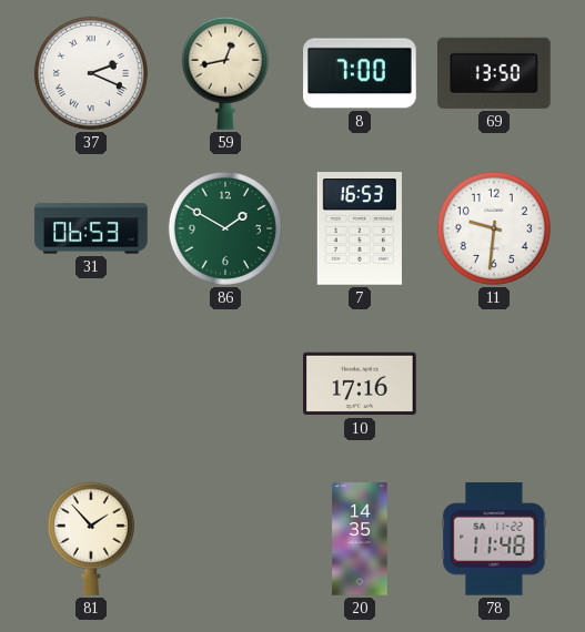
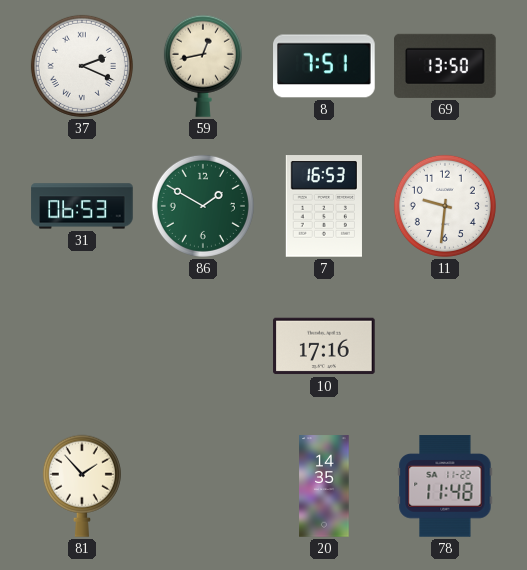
8: 7:00 -> 7:51
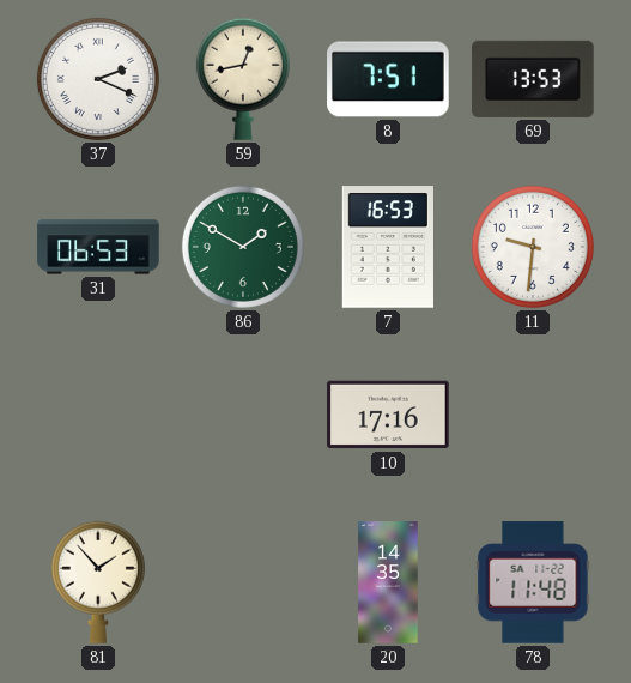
69: 13:50 -> 13:53
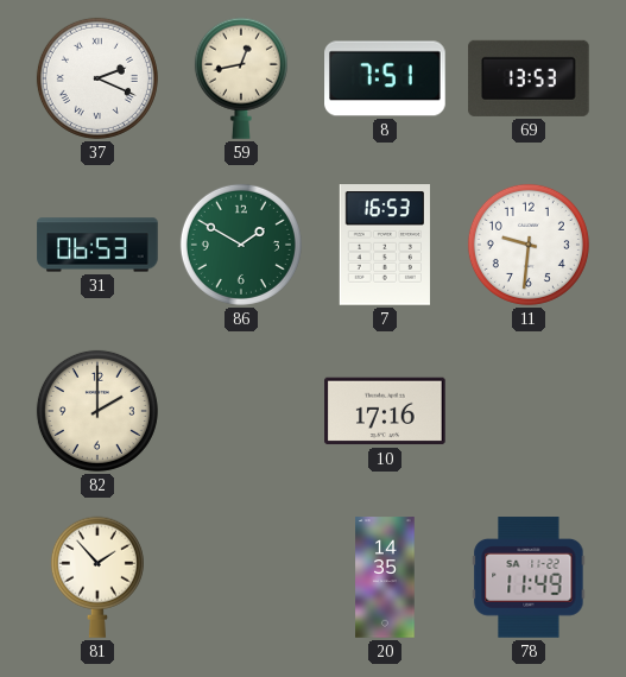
82: none -> 2:00
78: 11:48 -> 11:49
